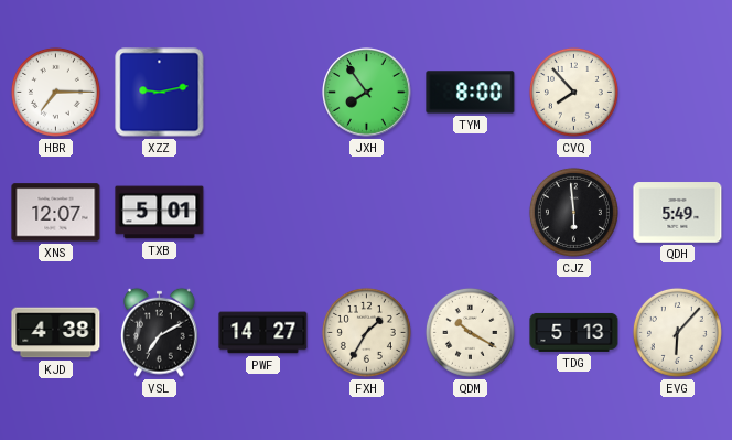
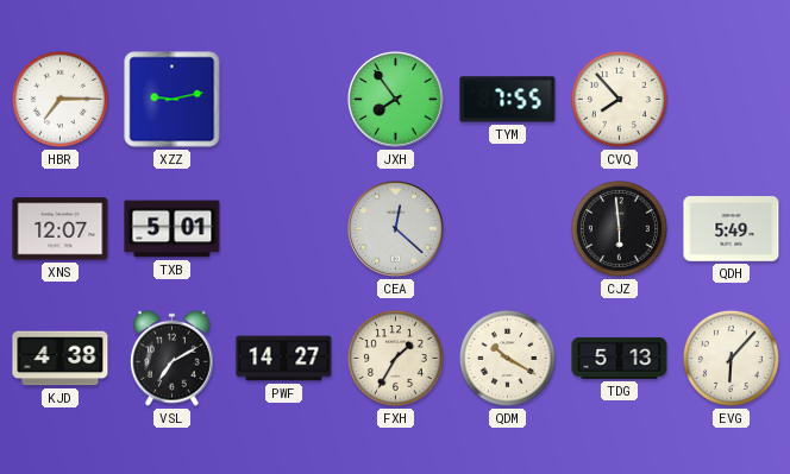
TYM: 8:00 -> 7:55
CEA: none -> 12:22
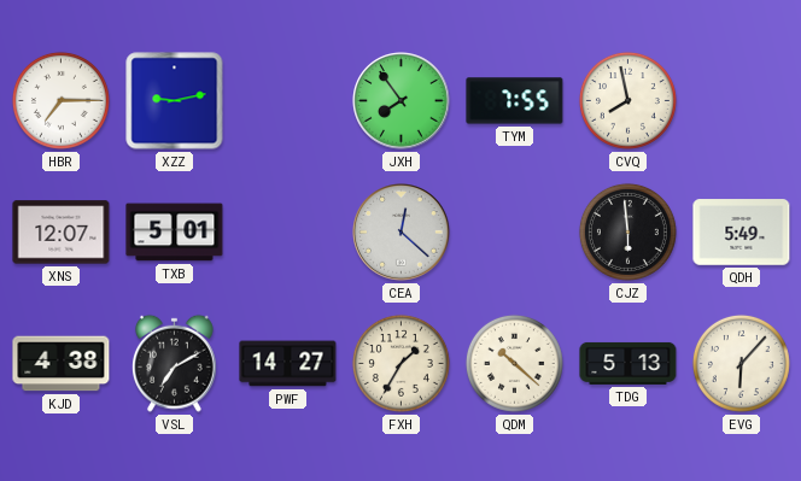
CVQ: 7:53 -> 7:58
QDM: 10:20 -> 10:22
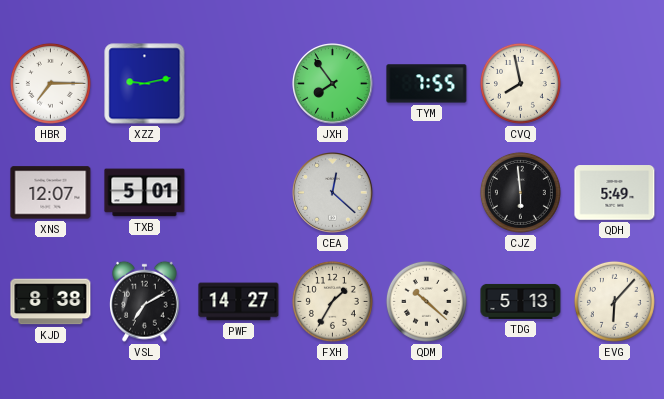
KJD: 4:38 -> 8:38
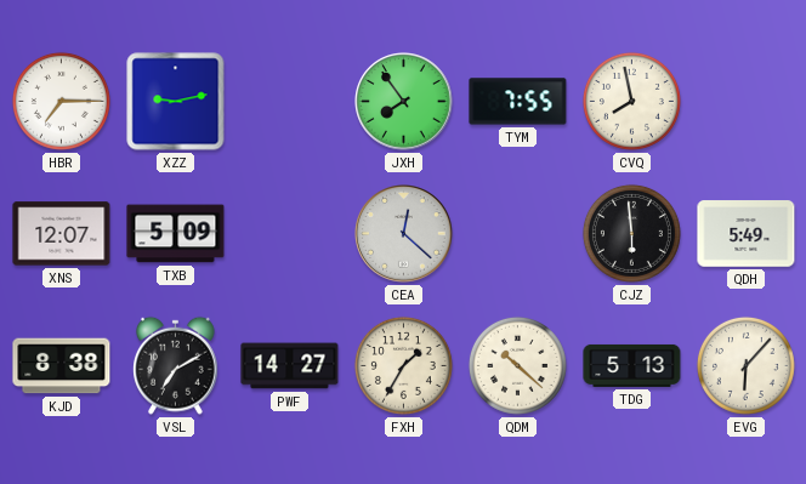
TXB: 5:01 -> 5:09
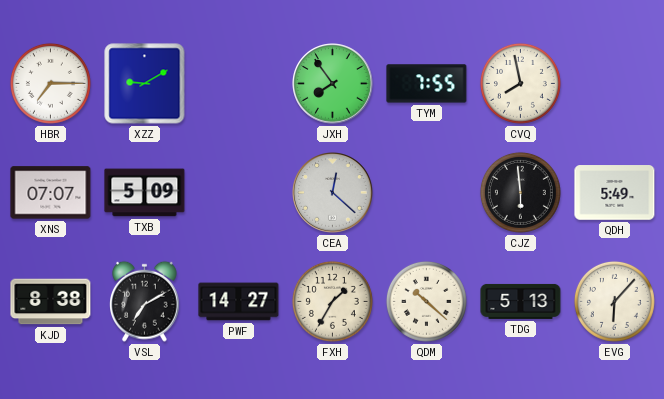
XZZ: 9:13 -> 9:10
XNS: 12:07 -> 07:07
